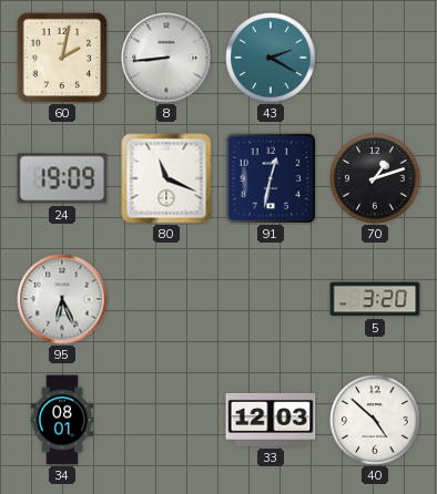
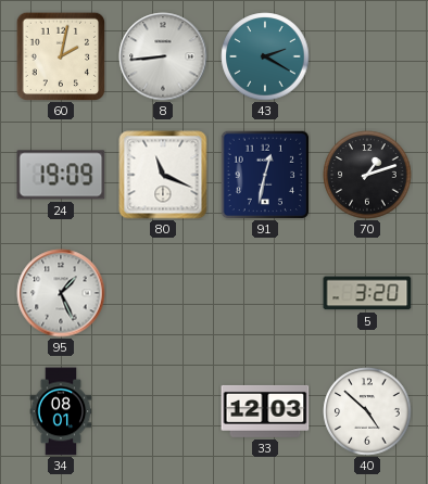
95: 6:26 -> 1:26
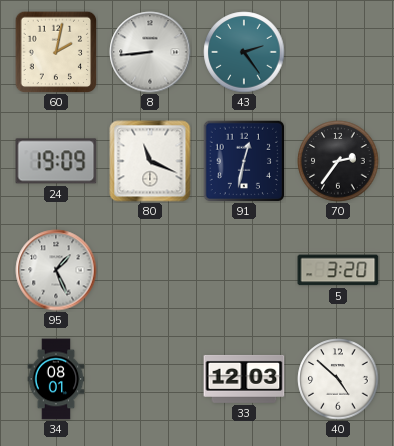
43: 2:20 -> 2:24
70: 1:12 -> 2:36
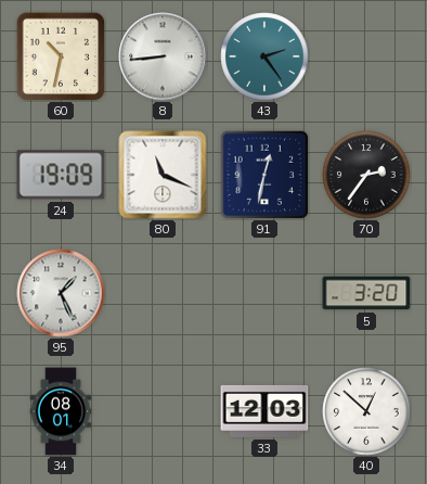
60: 2:02 -> 10:32
40: 4:52 -> 12:52
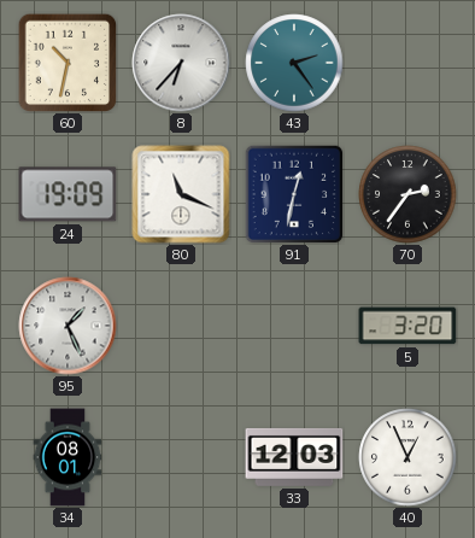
8: 8:44 -> 6:37
40: 12:52 -> 12:56
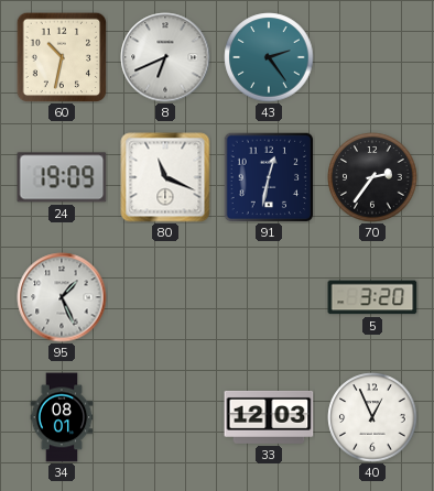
8: 6:37 -> 6:41
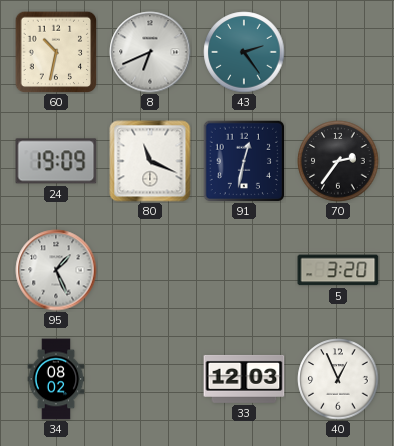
34: 08:01 -> 08:02
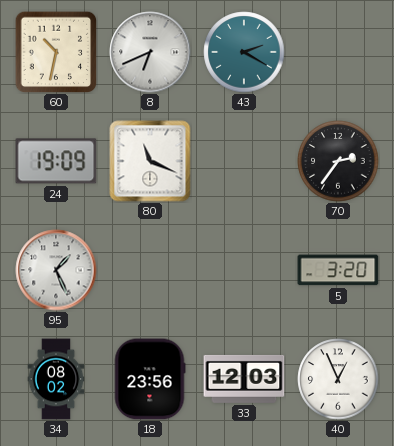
43: 2:24 -> 2:20
91: 12:32 -> none
18: none -> 23:56
